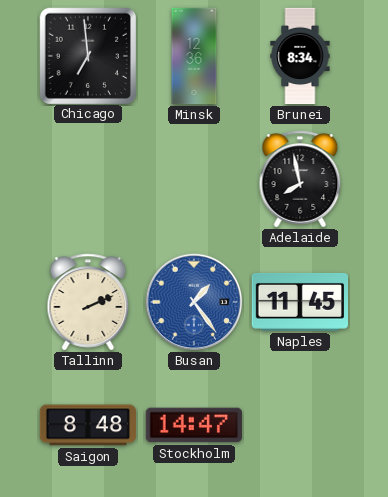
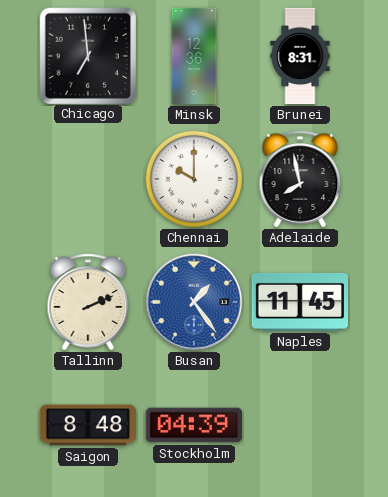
Brunei: 8:34 -> 8:31
Chennai: none -> 10:00
Stockholm: 14:47 -> 04:39
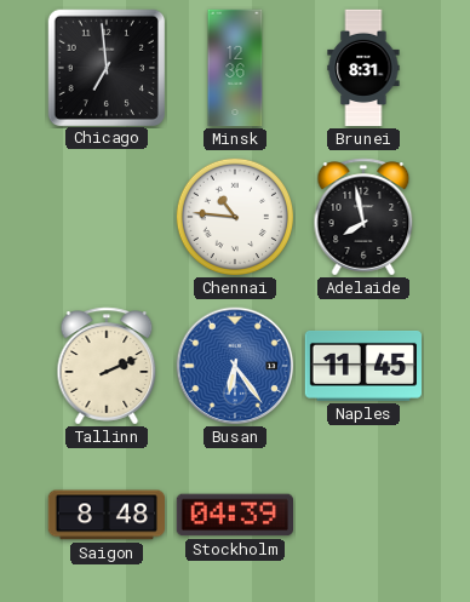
Chennai: 10:00 -> 10:46
Busan: 1:24 -> 6:24
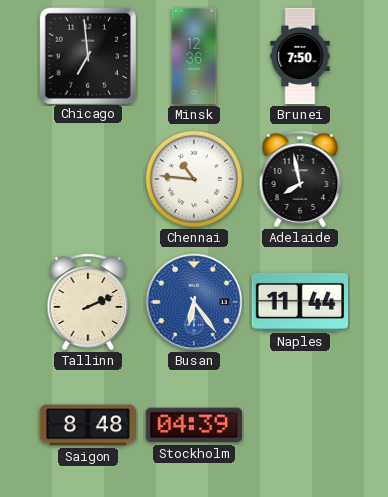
Brunei: 8:31 -> 7:50
Naples: 11:45 -> 11:44
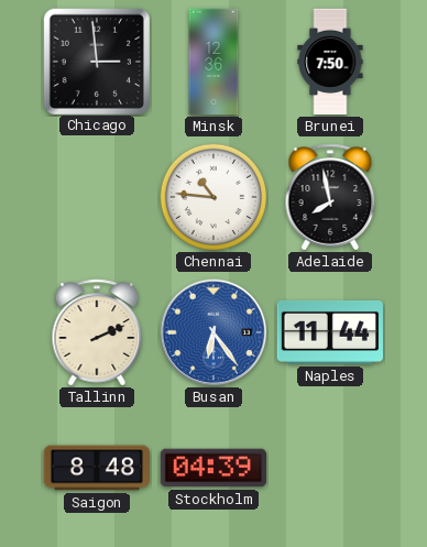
Chicago: 6:59 -> 2:59
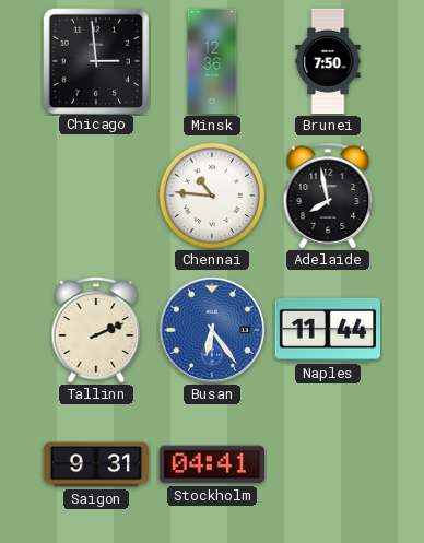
Saigon: 8:48 -> 9:31
Stockholm: 04:39 -> 04:41
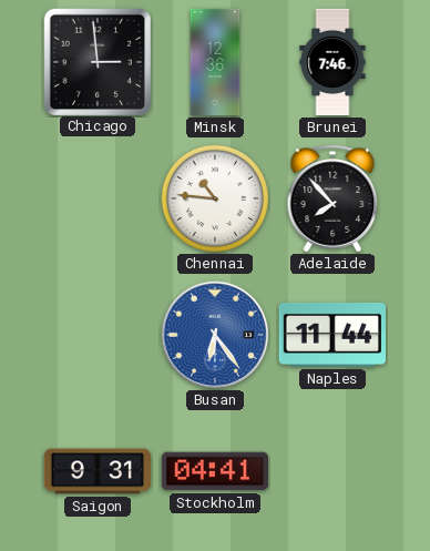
Brunei: 7:50 -> 7:46
Adelaide: 7:58 -> 7:53
Tallinn: 2:11 -> none
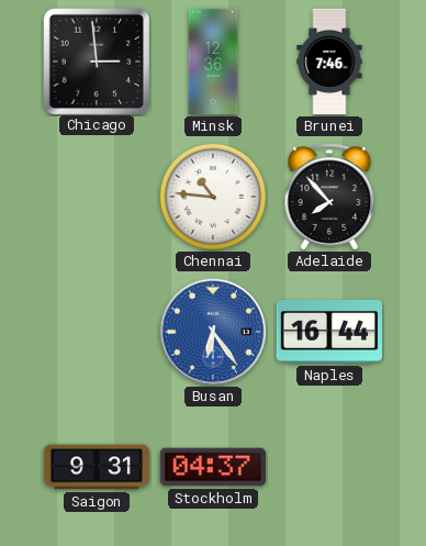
Naples: 11:44 -> 16:44
Stockholm: 04:41 -> 04:37
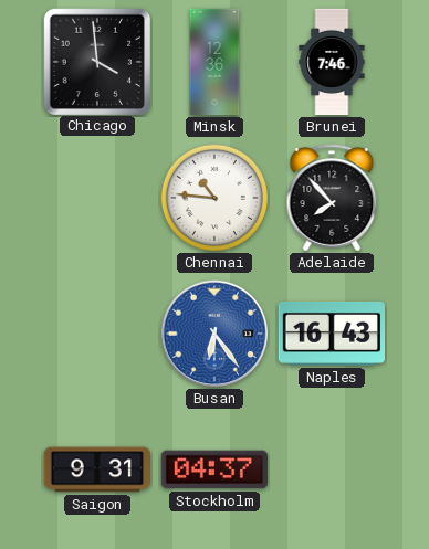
Chicago: 2:59 -> 3:59
Naples: 16:44 -> 16:43
